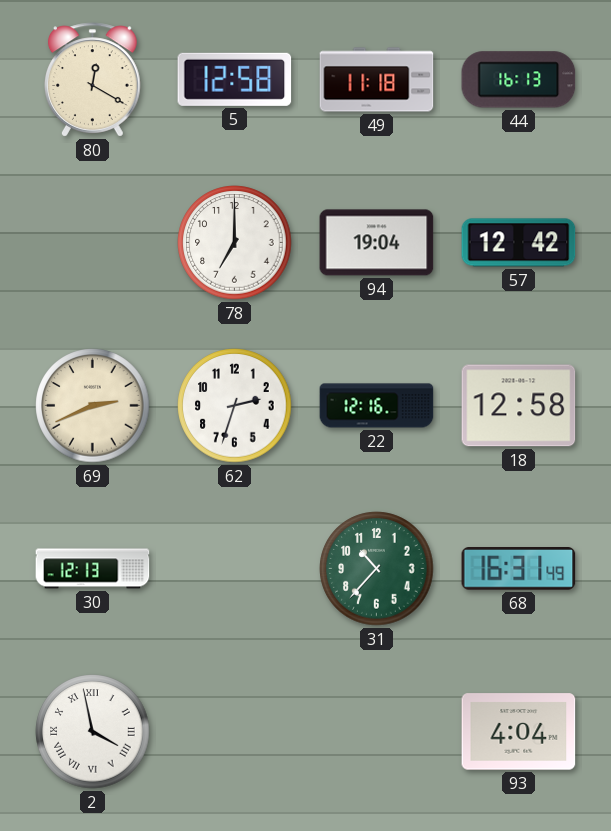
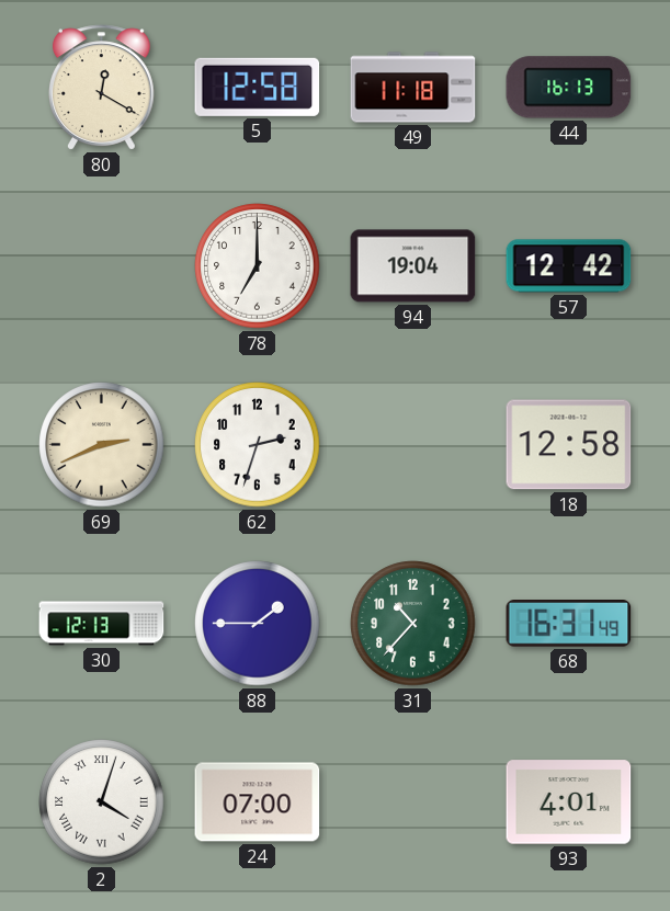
22: 12:16 -> none
88: none -> 1:45
2: 3:58 -> 4:03
24: none -> 07:00
93: 4:04 -> 4:01
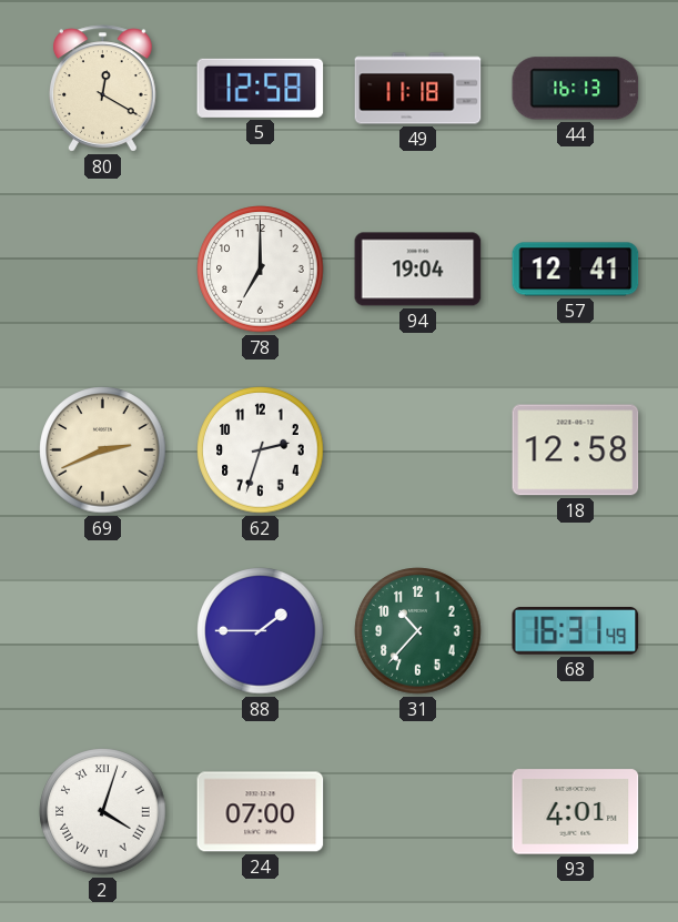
57: 12:42 -> 12:41
30: 12:13 -> none
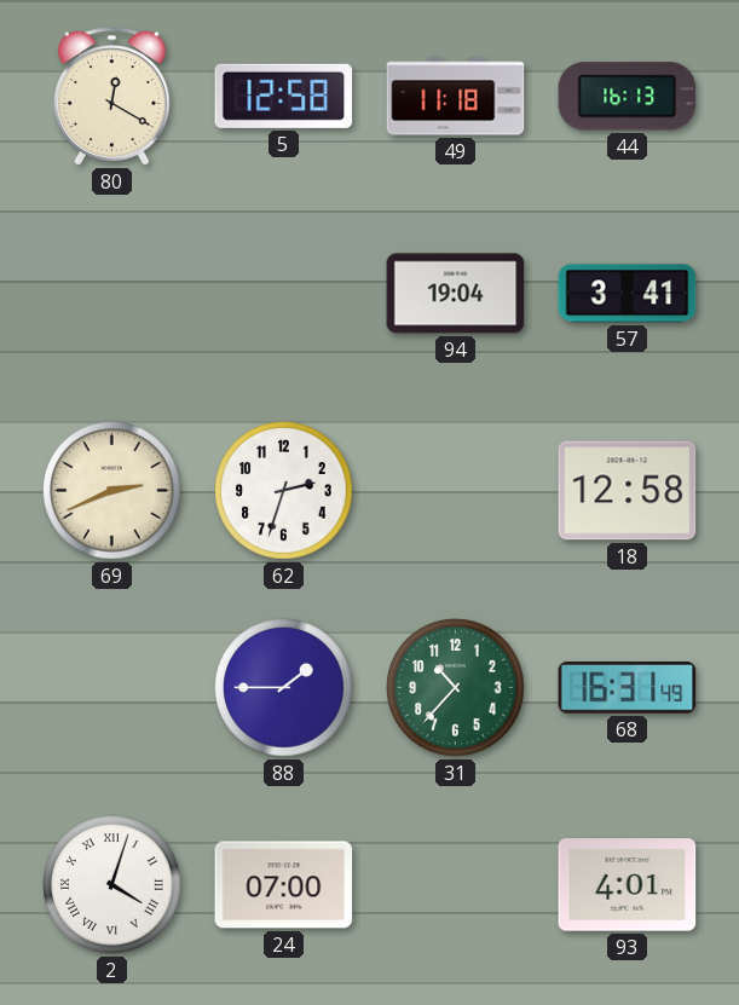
78: 7:00 -> none
57: 12:41 -> 3:41
